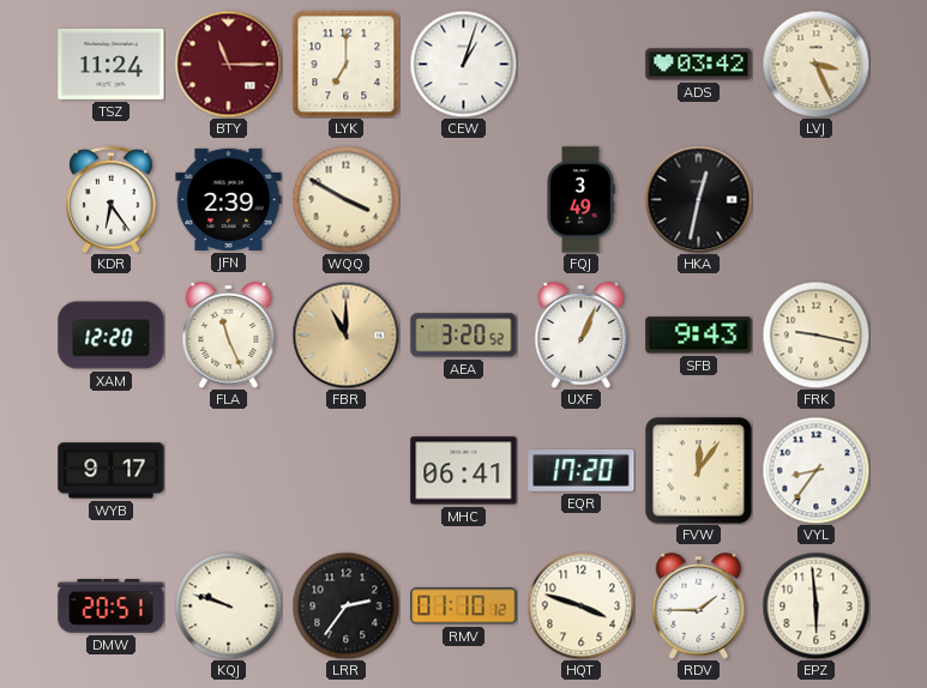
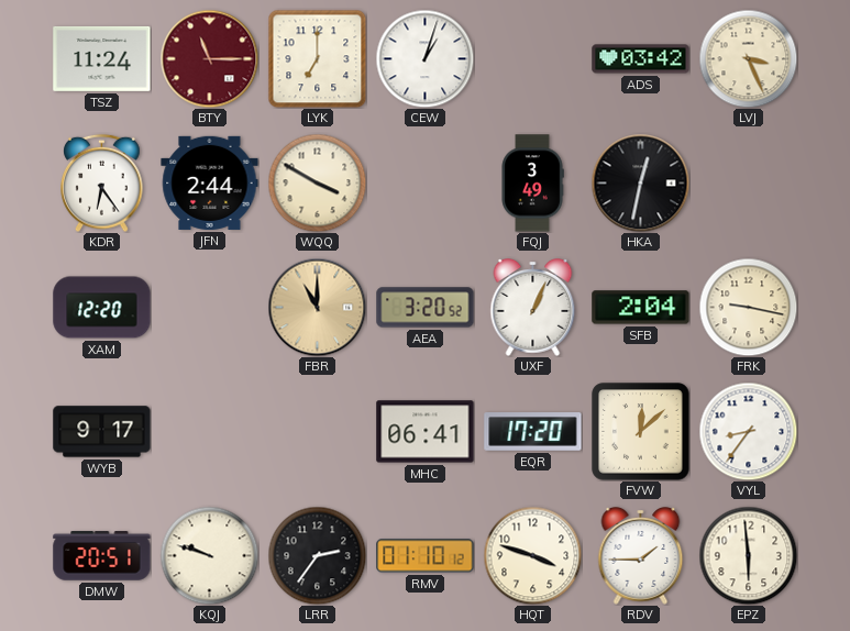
JFN: 2:39 -> 2:44
FLA: 11:26 -> none
SFB: 9:43 -> 2:04
FVW: 12:06 -> 12:08
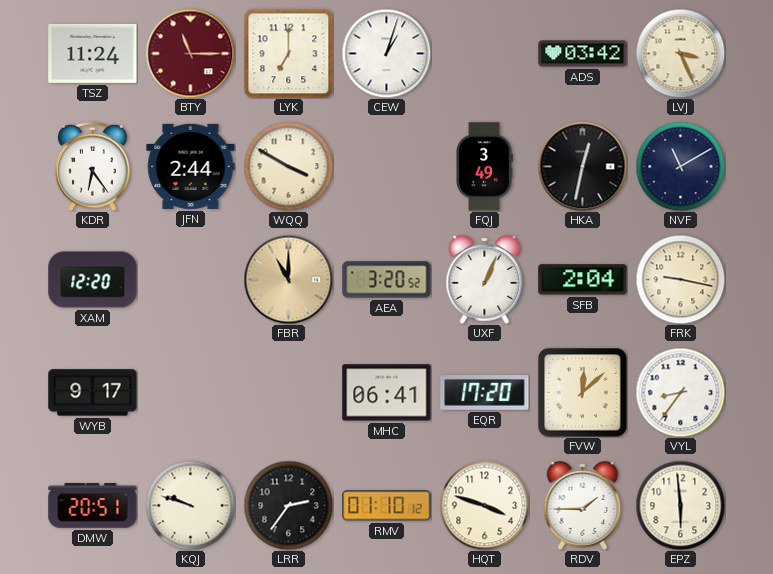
NVF: none -> 11:10
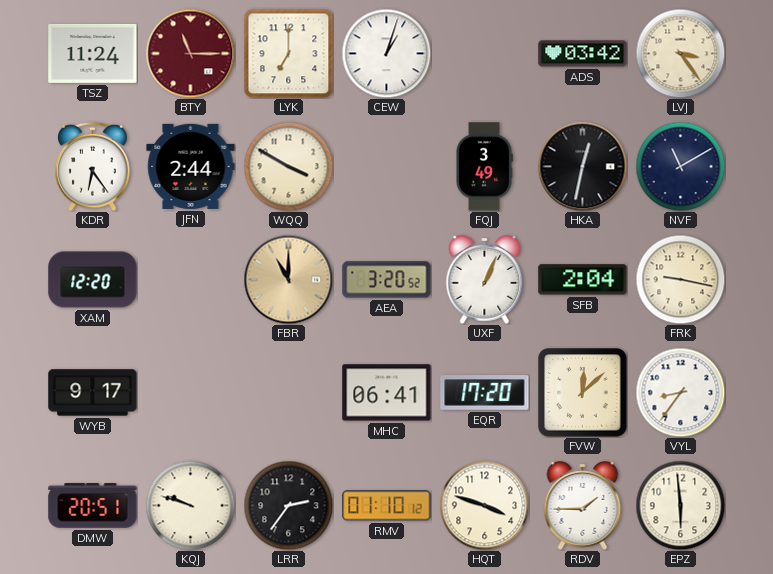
LVJ: 3:26 -> 3:24
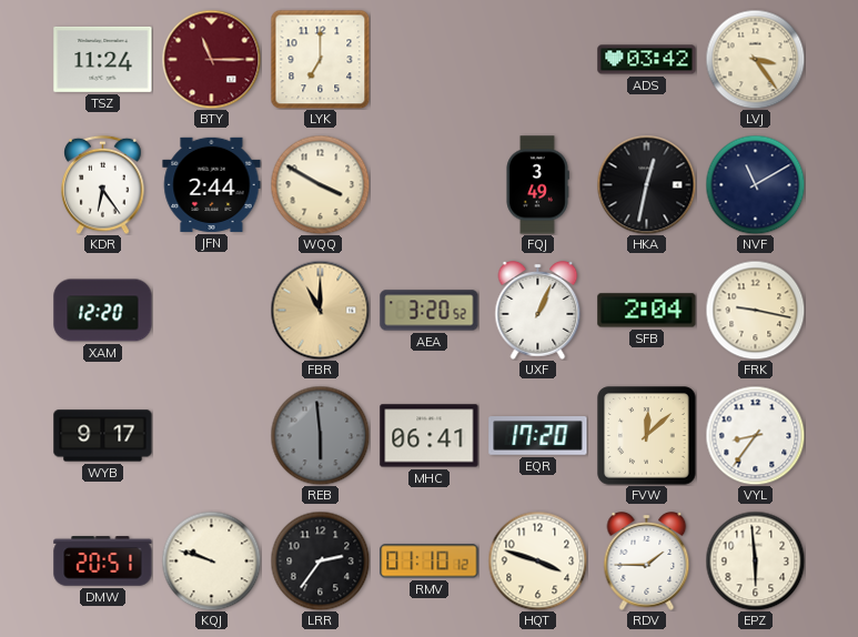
CEW: 1:03 -> none
REB: none -> 5:59
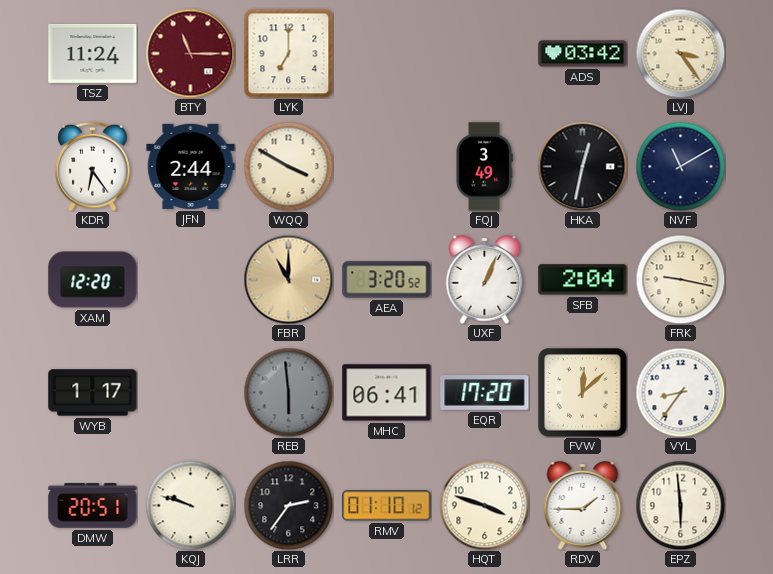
WYB: 9:17 -> 1:17
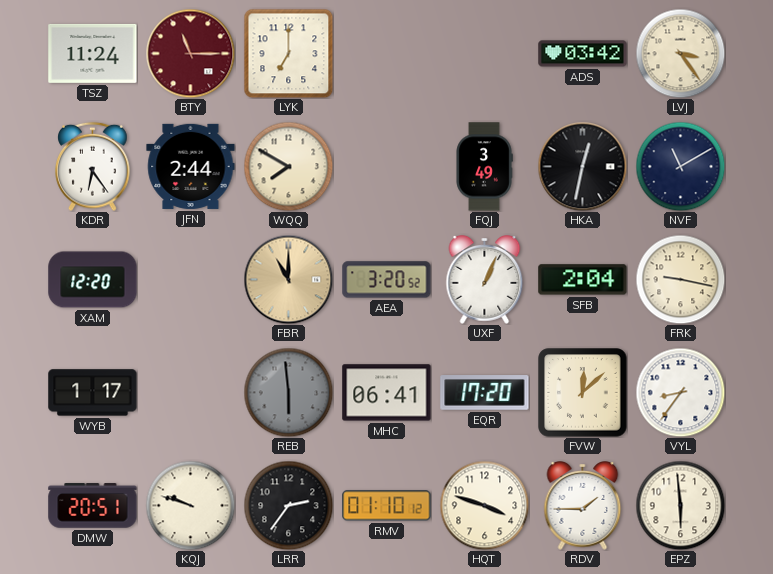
WQQ: 3:50 -> 7:50
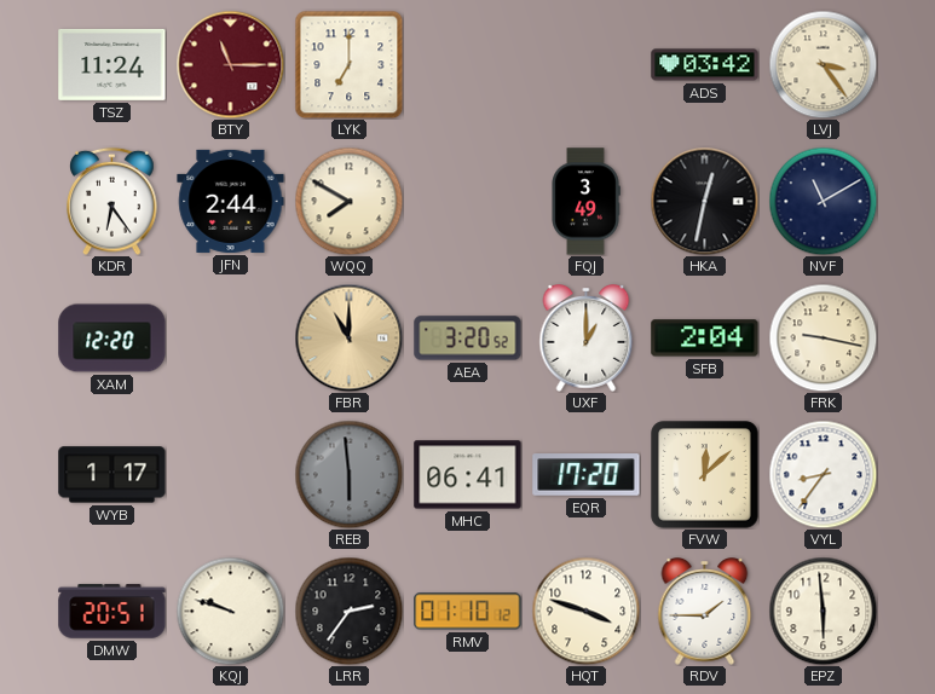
UXF: 1:04 -> 1:00
